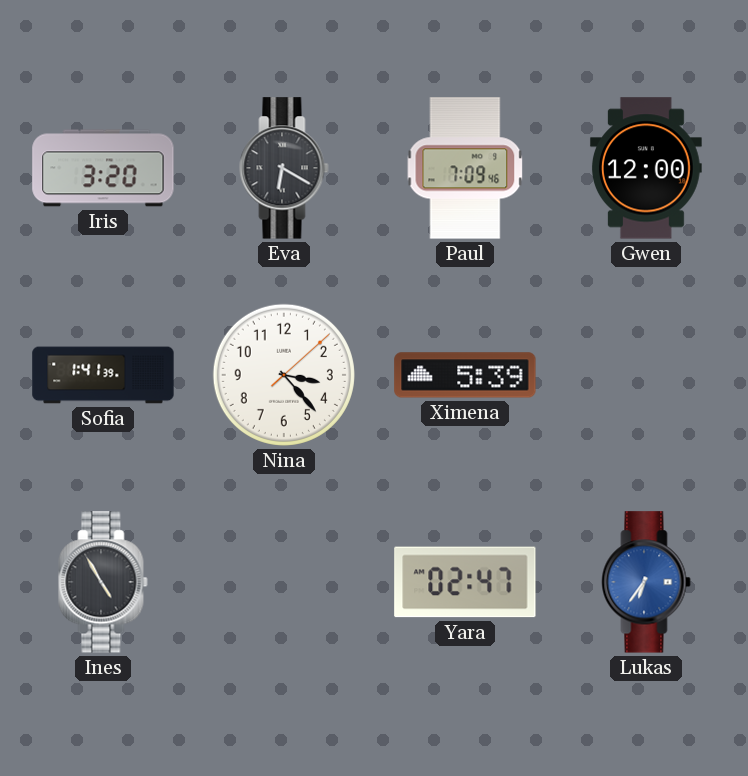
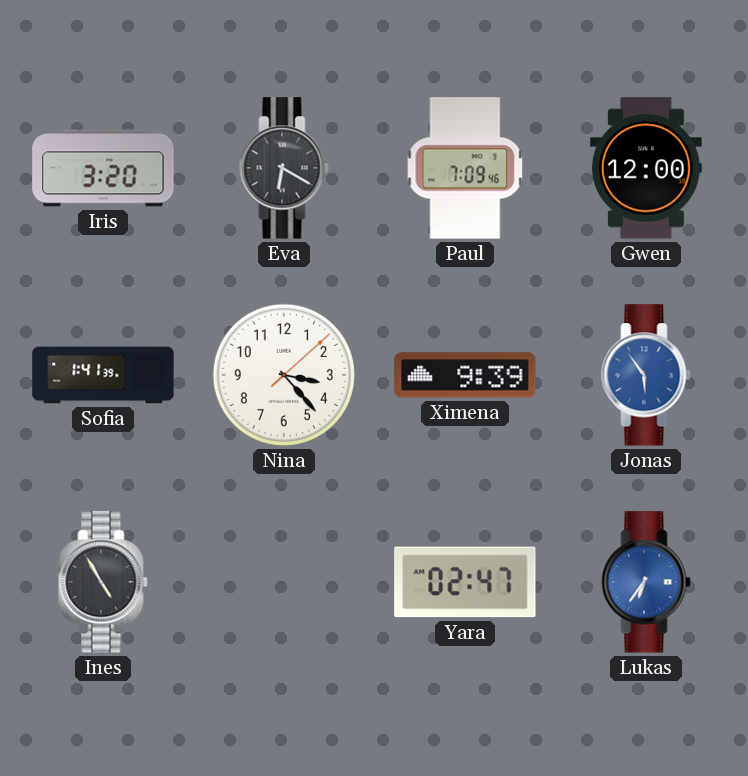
Ximena: 5:39 -> 9:39
Jonas: none -> 5:54
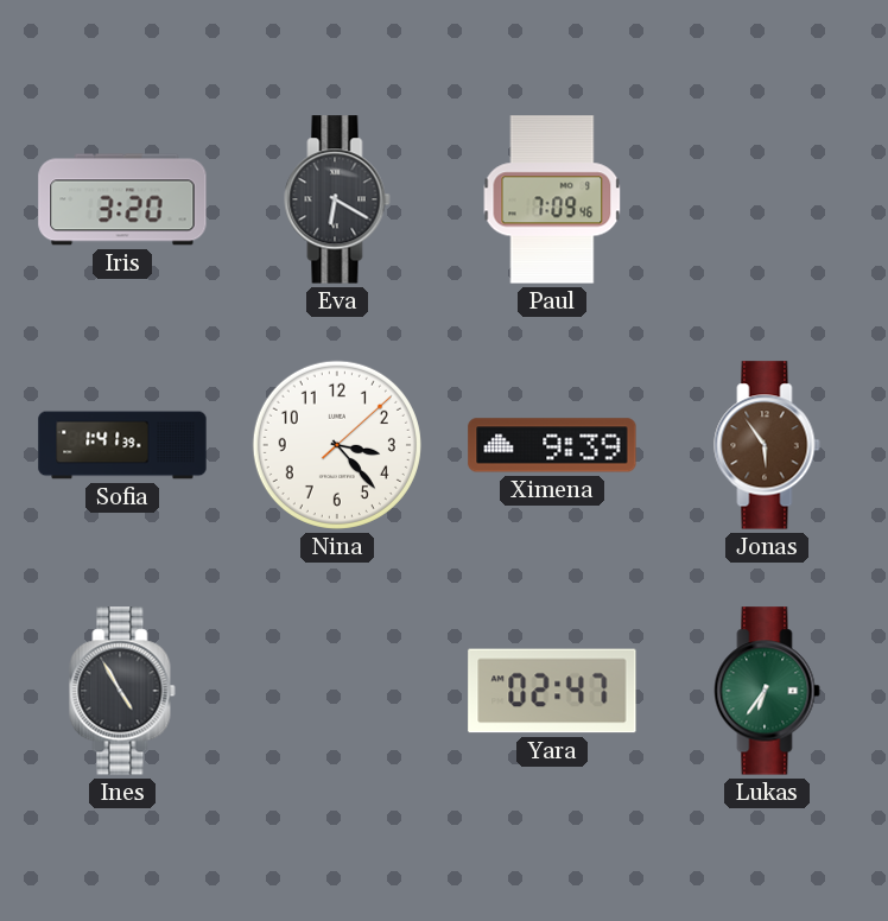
Gwen: 12:00 -> none
Jonas dial: blue -> brown
Lukas dial: blue -> green
